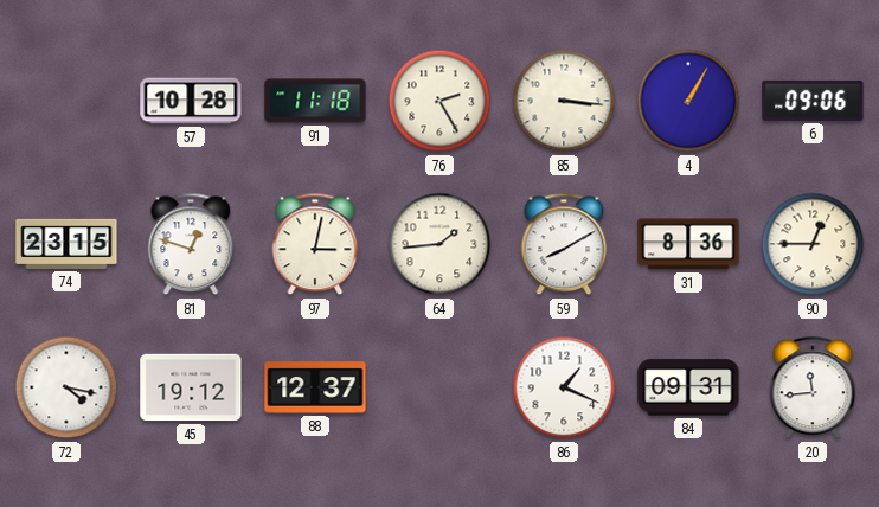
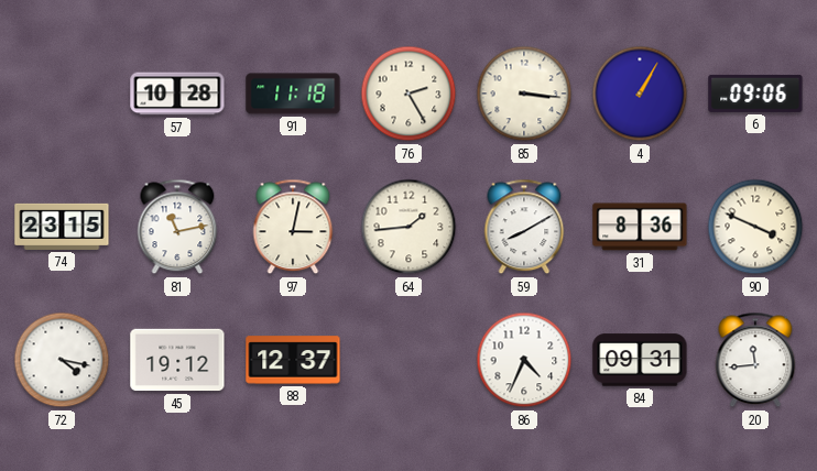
81: 12:48 -> 11:13
90: 12:45 -> 3:49
86: 1:19 -> 4:34
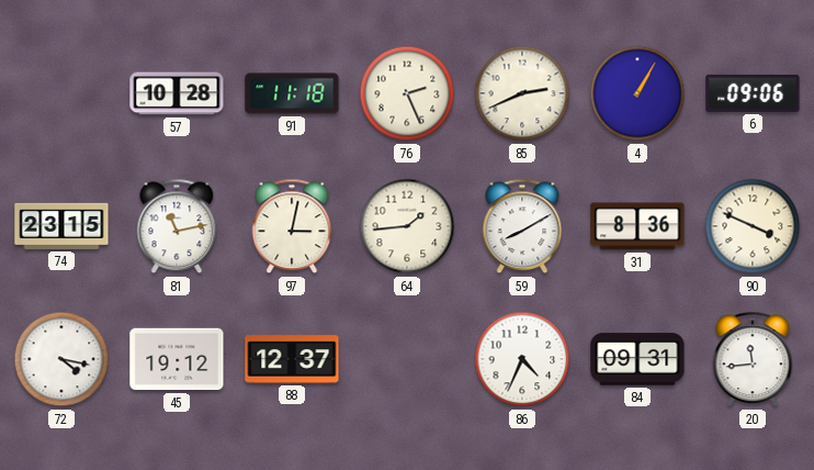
76: 2:25 -> 2:26
85: 3:16 -> 2:41
